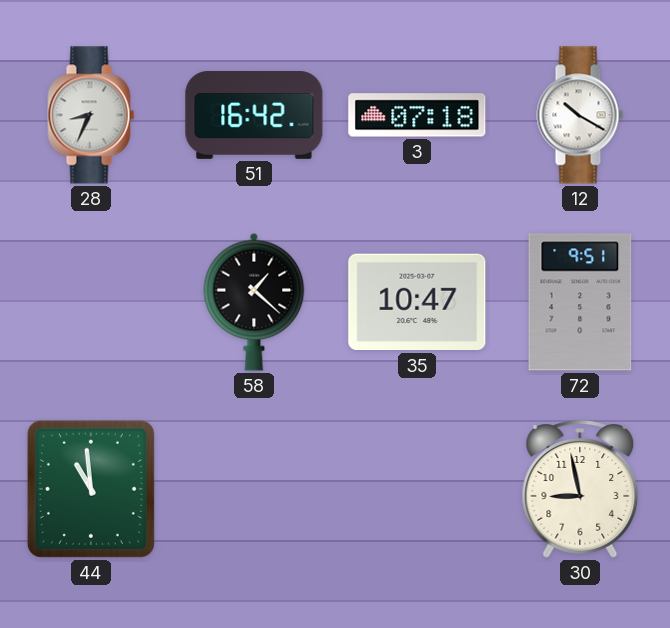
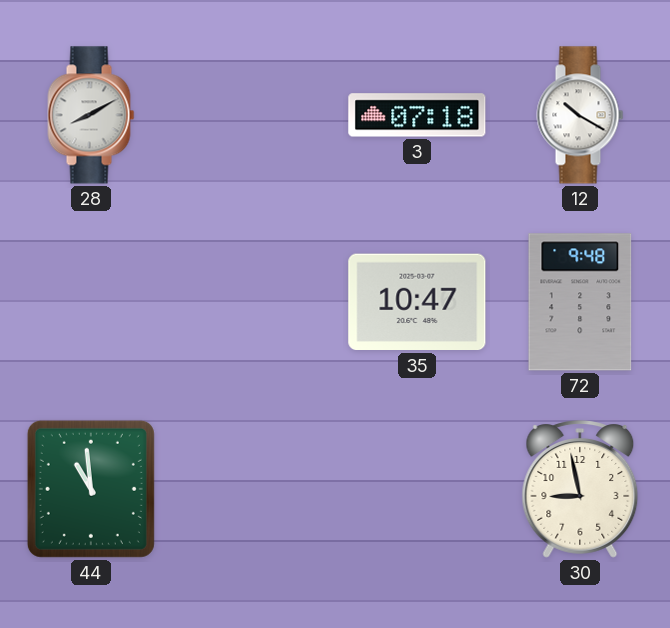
28: 8:34 -> 8:10
51: 16:42 -> none
58: 1:22 -> none
72: 9:51 -> 9:48
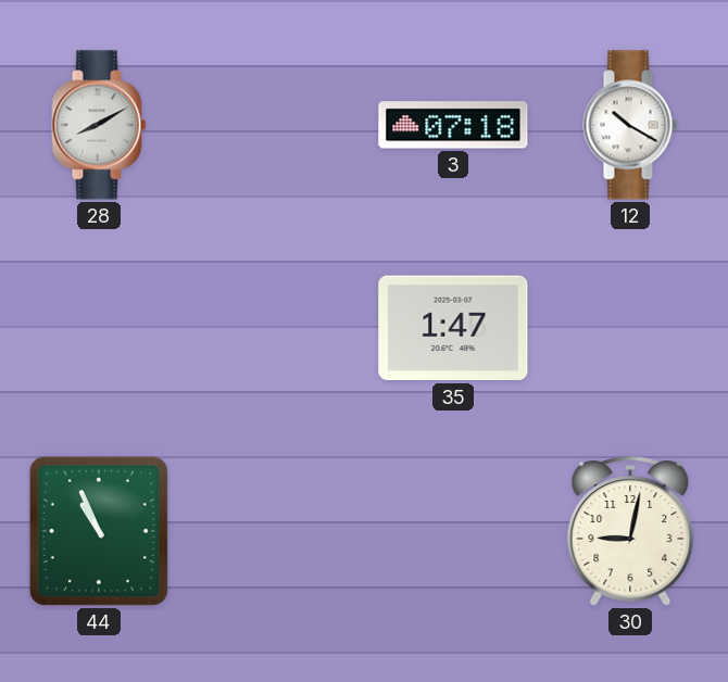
35: 10:47 -> 1:47
72: 9:48 -> none
44: 10:59 -> 10:56
30: 8:58 -> 9:02
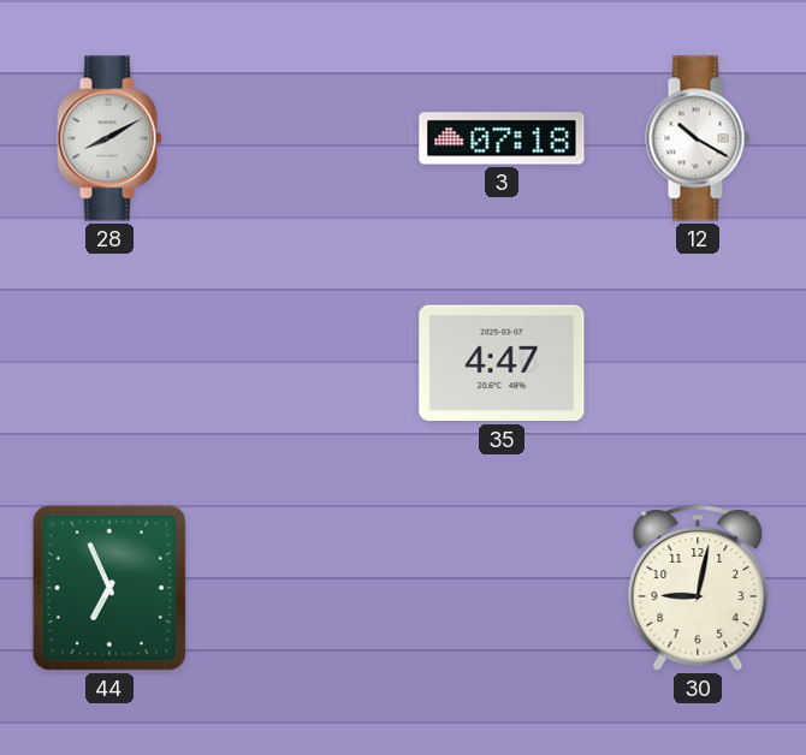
35: 1:47 -> 4:47
44: 10:56 -> 6:56
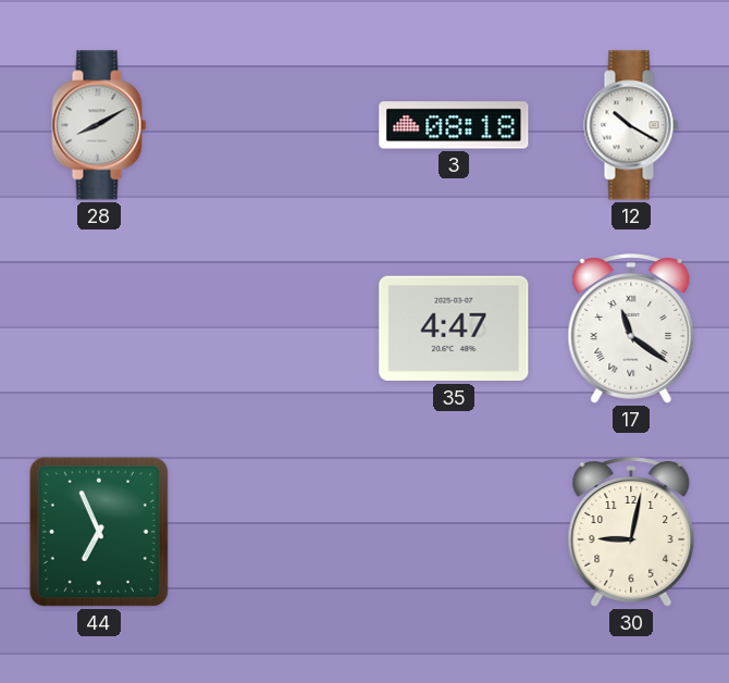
3: 07:18 -> 08:18
17: none -> 11:21
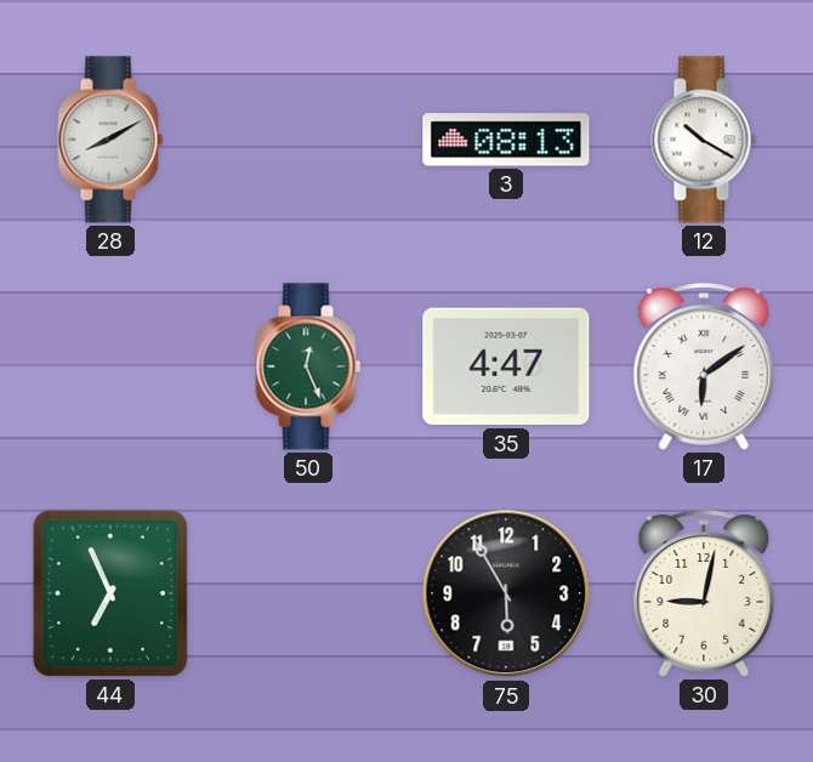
3: 08:18 -> 08:13
50: none -> 12:26
17: 11:21 -> 6:09
75: none -> 5:55
